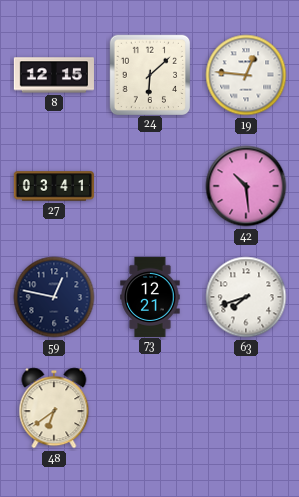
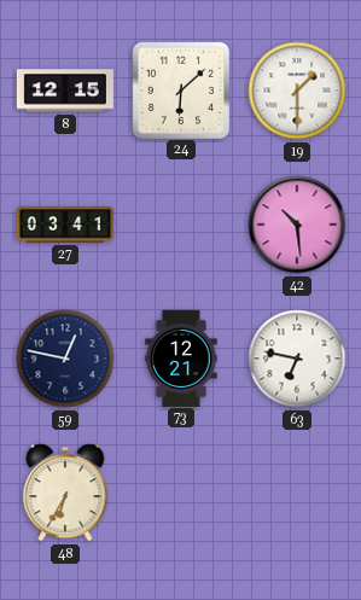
19: 12:46 -> 1:30
63: 7:42 -> 6:47
48: 6:39 -> 6:35
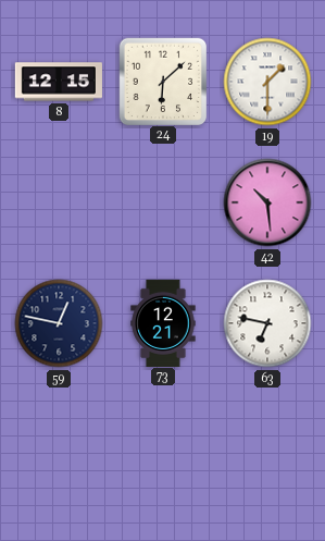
27: 03:41 -> none
48: 6:35 -> none
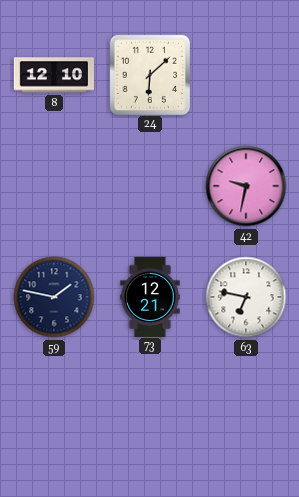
8: 12:15 -> 12:10
19: 1:30 -> none
42: 10:29 -> 9:32
59: 12:47 -> 1:47
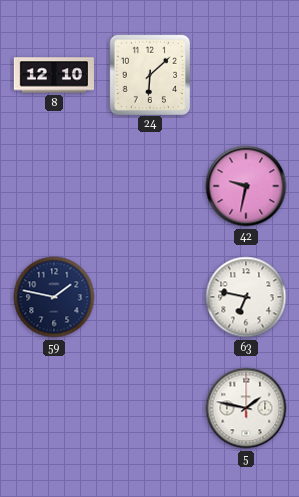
73: 12:21 -> none
5: none -> 1:47
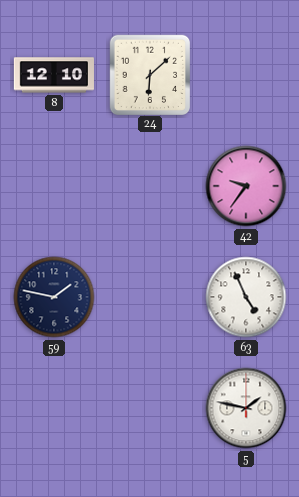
42: 9:32 -> 9:36
63: 6:47 -> 4:56
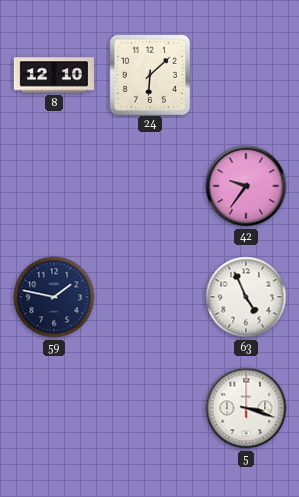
5: 1:47 -> 3:18
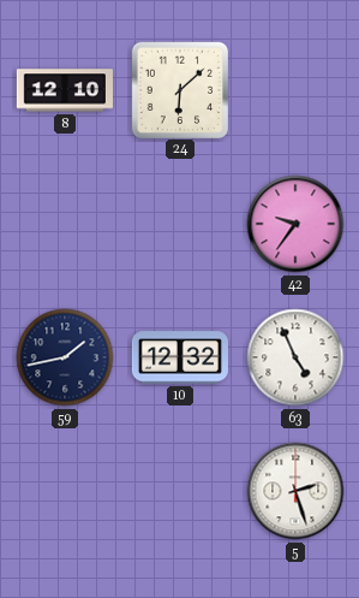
59: 1:47 -> 1:43
10: none -> 12:32
5: 3:18 -> 2:27
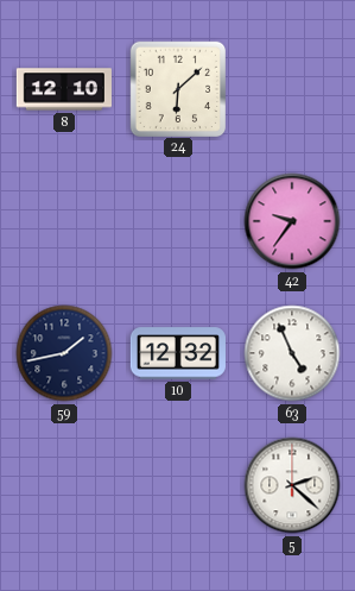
5: 2:27 -> 2:22
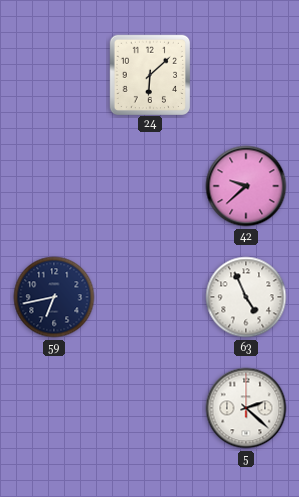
8: 12:10 -> none
42: 9:36 -> 9:38
59: 1:43 -> 6:43
10: 12:32 -> none
